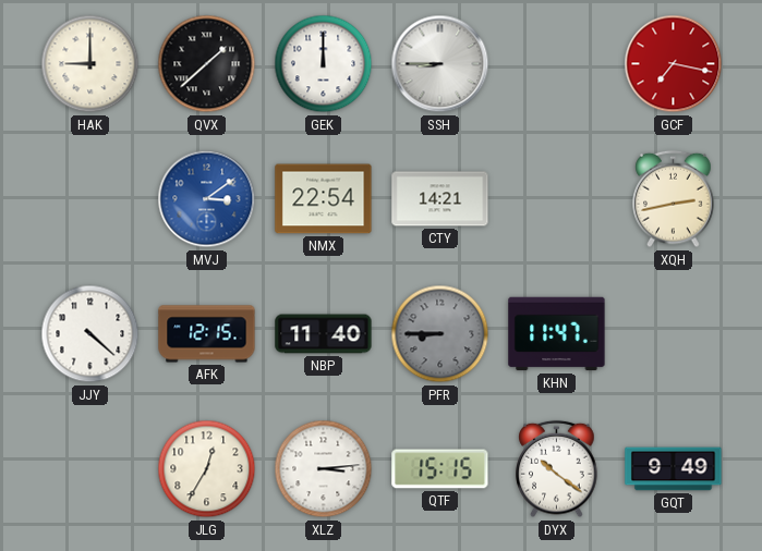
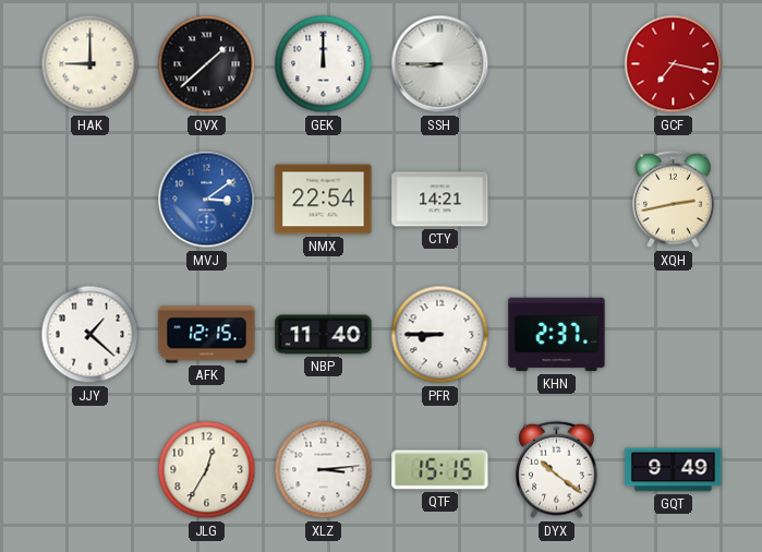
JJY: 4:22 -> 1:22
PFR dial: grey -> white
KHN: 11:47 -> 2:37
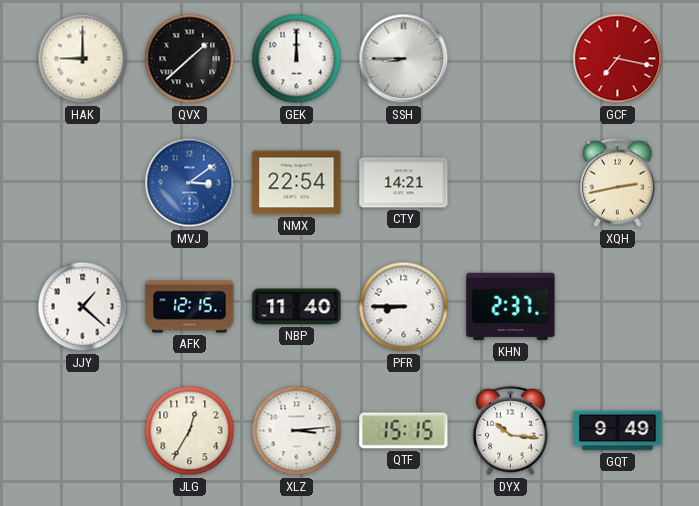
DYX: 10:21 -> 10:16
